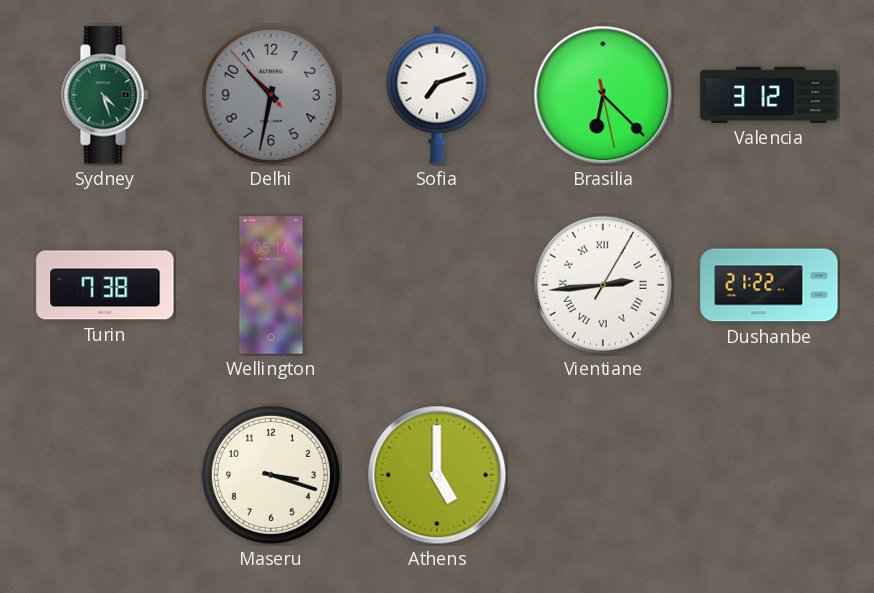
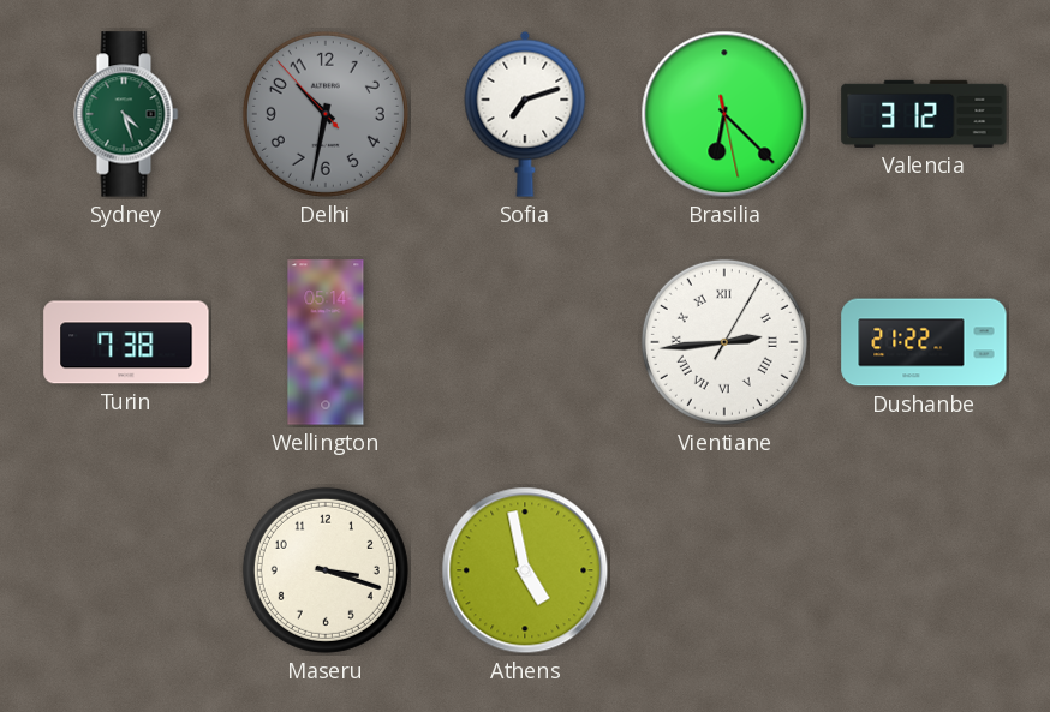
Athens: 5:00 -> 4:58
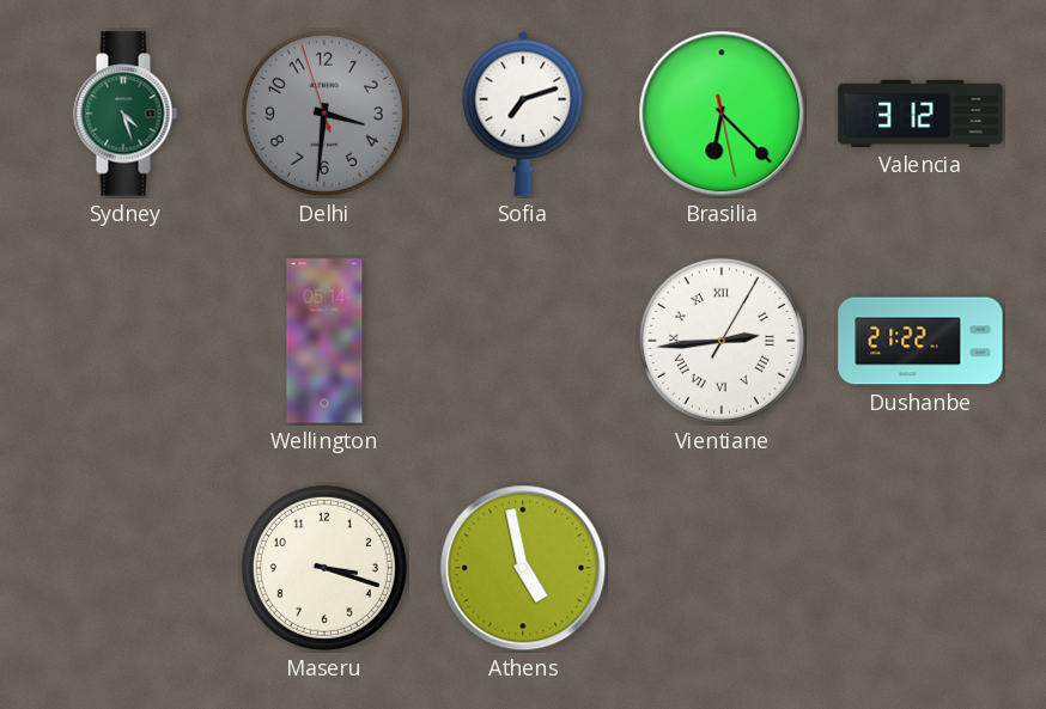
Delhi: 10:31 -> 3:30
Turin: 7:38 -> none
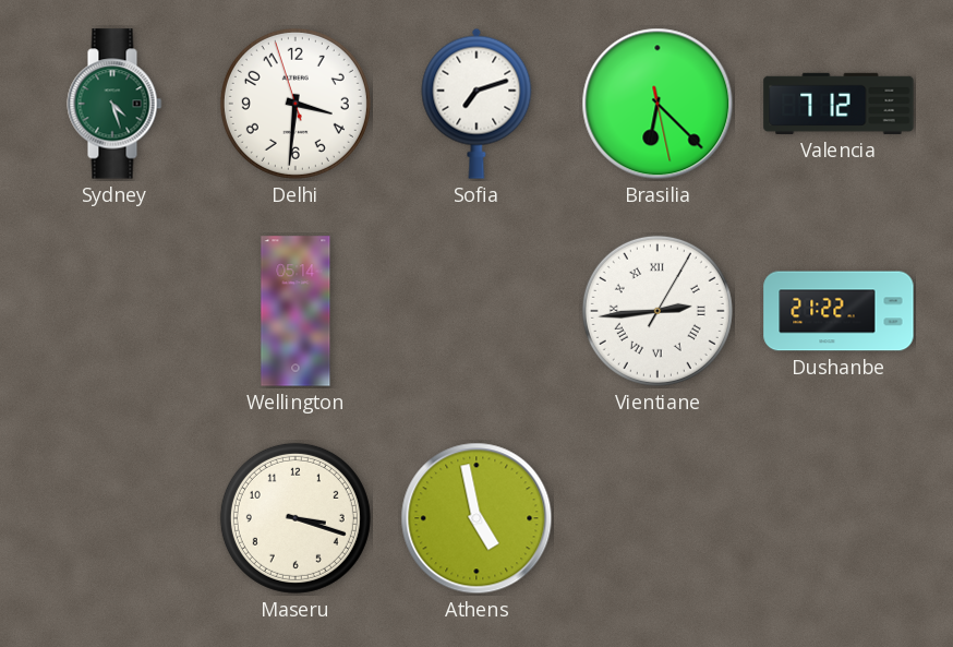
Delhi dial: grey -> white
Valencia: 3:12 -> 7:12
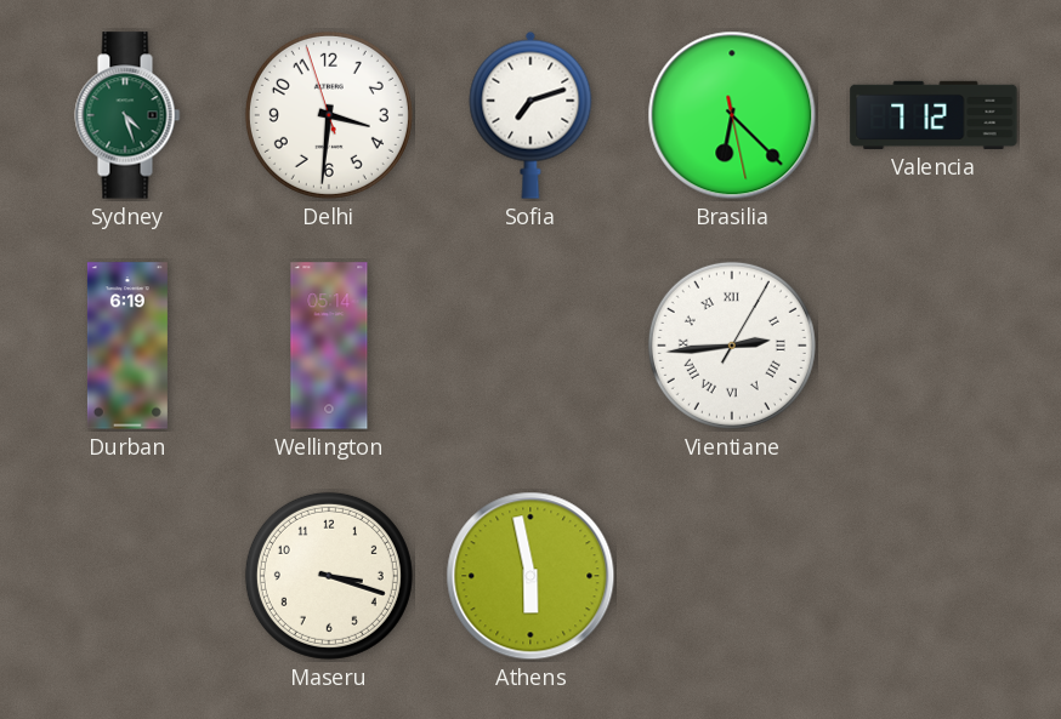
Durban: none -> 6:19
Dushanbe: 21:22 -> none
Athens: 4:58 -> 5:58
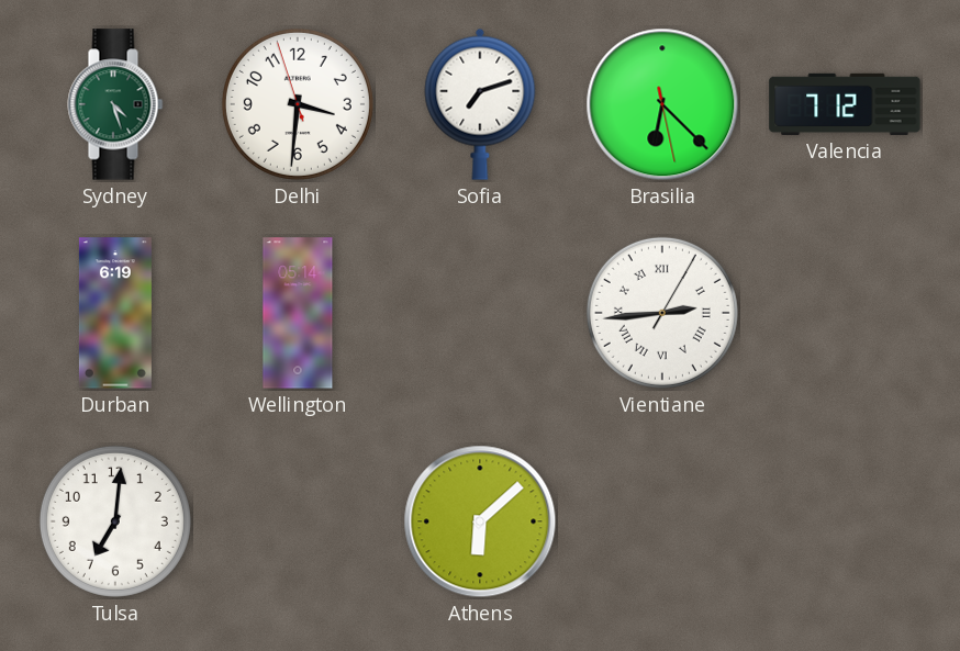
Tulsa: none -> 7:01
Maseru: 3:18 -> none
Athens: 5:58 -> 6:08
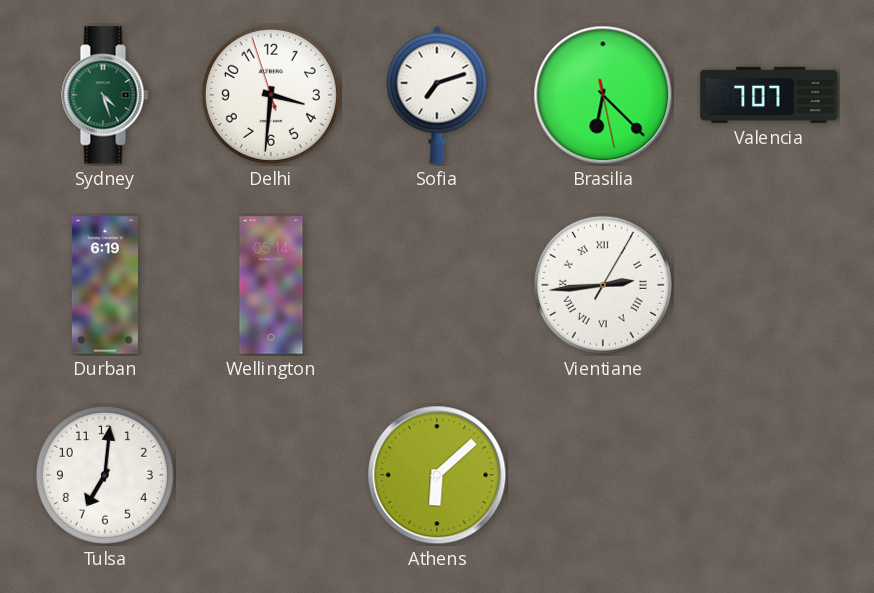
Valencia: 7:12 -> 7:07
